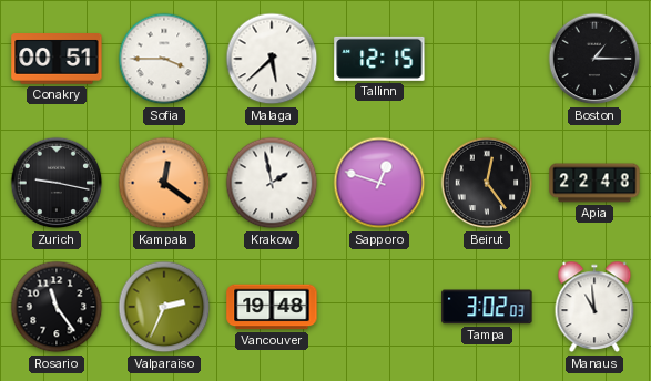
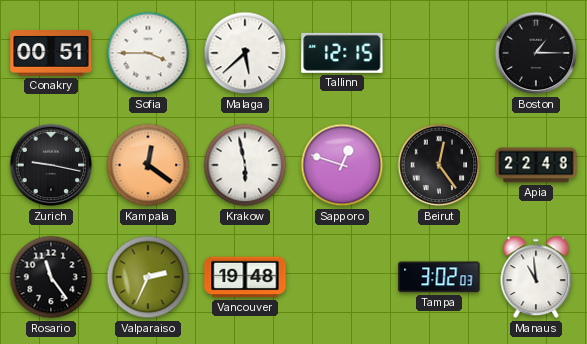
Krakow: 1:58 -> 5:58
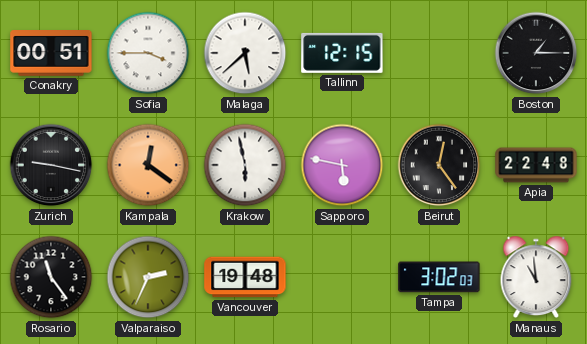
Sapporo: 12:48 -> 5:47
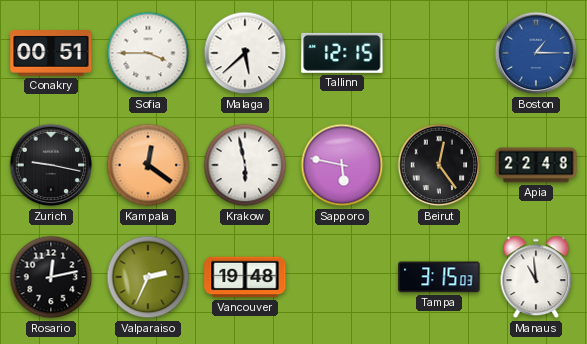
Boston dial: black -> blue
Rosario: 11:24 -> 12:13
Tampa: 3:02 -> 3:15
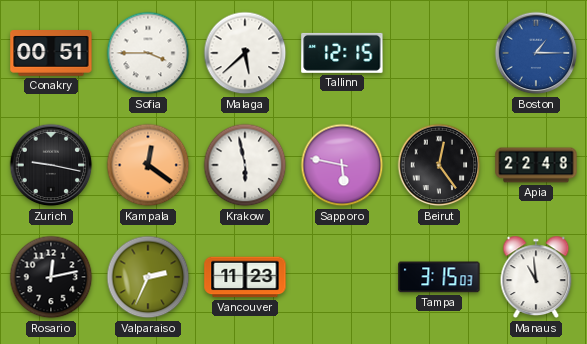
Vancouver: 19:48 -> 11:23
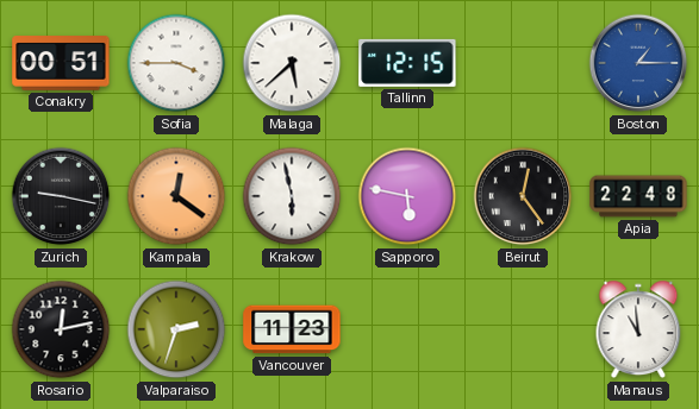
Valparaiso: 2:34 -> 2:33
Tampa: 3:15 -> none
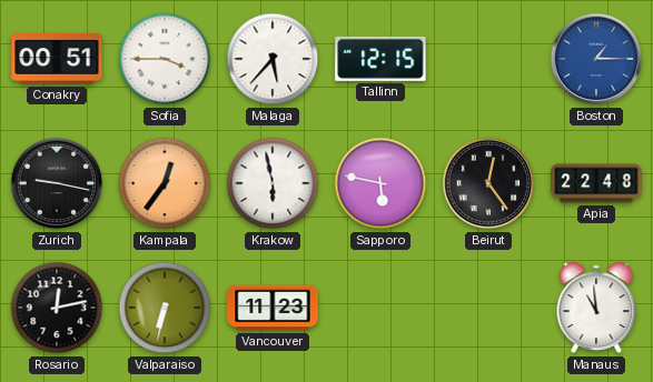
Malaga: 5:38 -> 5:37
Kampala: 12:21 -> 12:36
Valparaiso: 2:33 -> 6:32
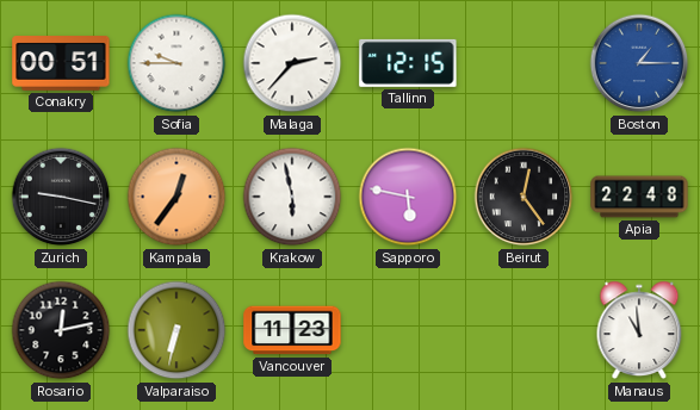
Sofia: 3:45 -> 9:45
Malaga: 5:37 -> 2:37
